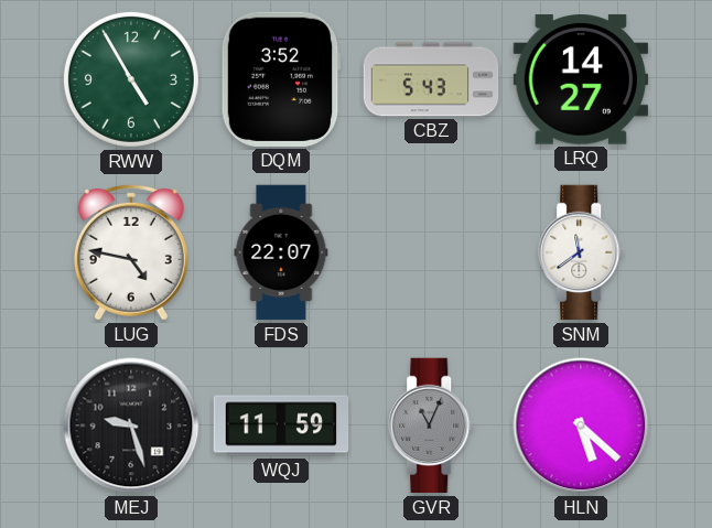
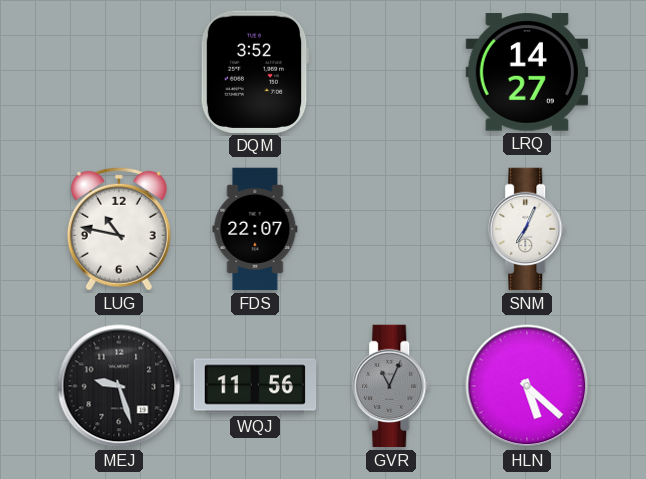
RWW: 4:55 -> none
CBZ: 5:43 -> none
LUG: 4:47 -> 10:47
SNM: 11:39 -> 7:04
WQJ: 11:59 -> 11:56
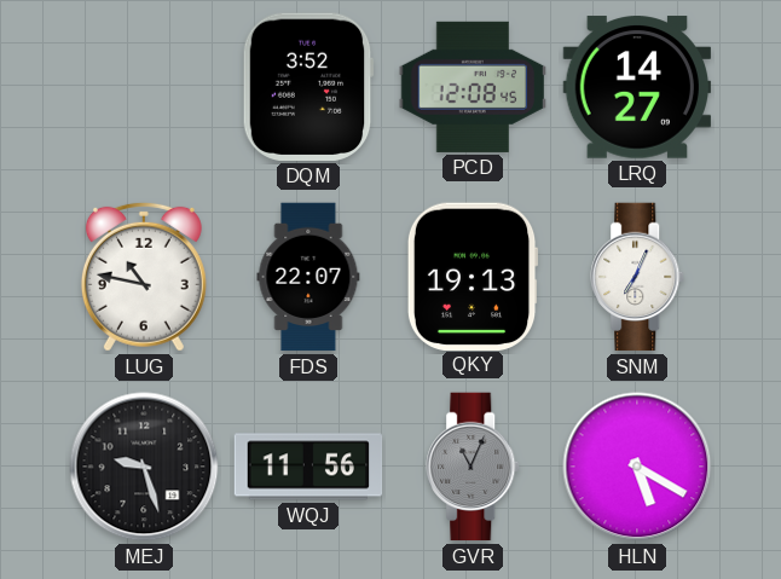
PCD: none -> 12:08
QKY: none -> 19:13
HLN: 5:22 -> 5:20
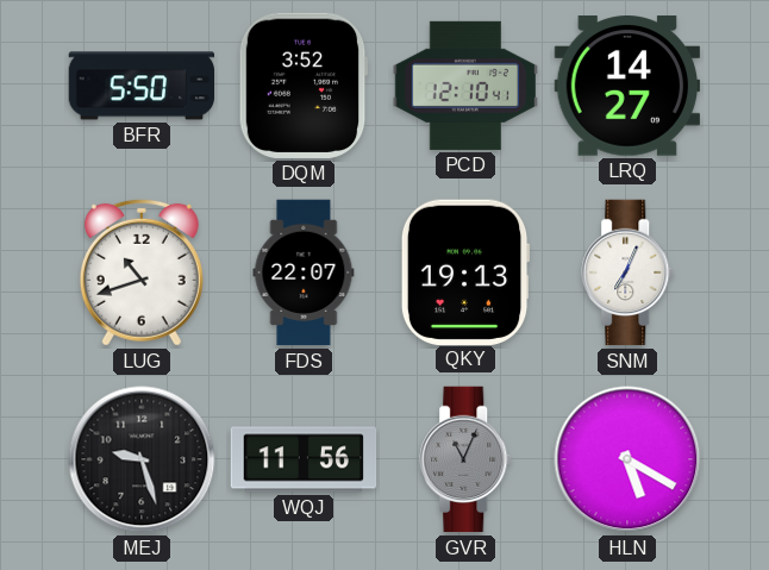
BFR: none -> 5:50
PCD: 12:08 -> 12:10
LUG: 10:47 -> 10:42
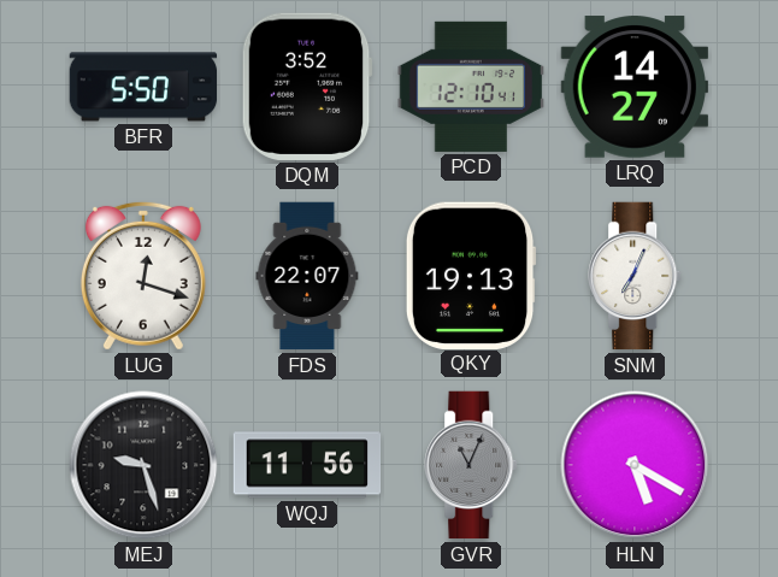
LUG: 10:42 -> 12:18
